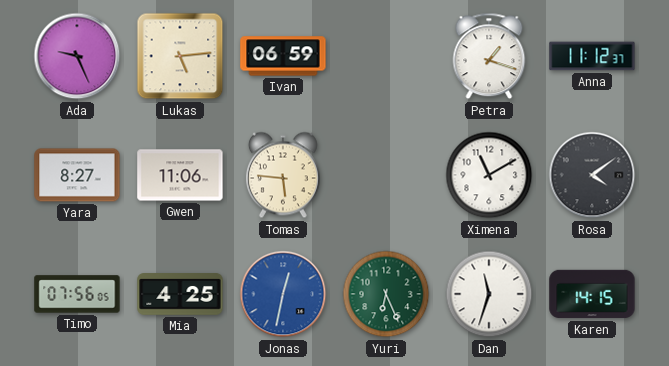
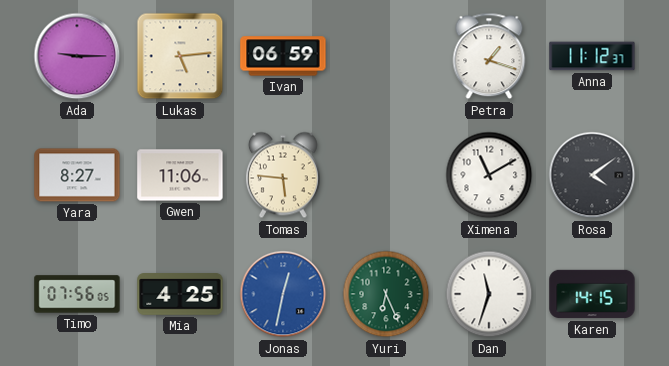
Ada: 9:26 -> 9:15
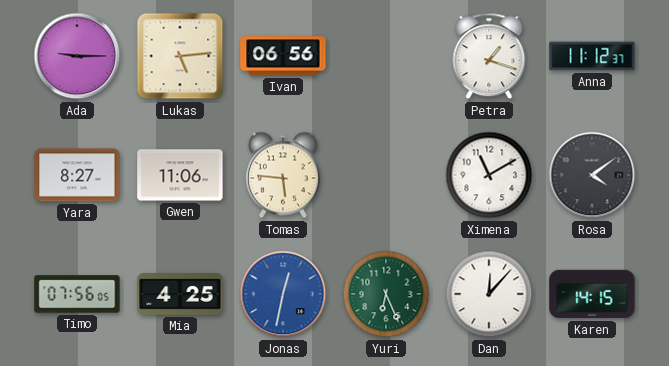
Ivan: 06:59 -> 06:56
Dan: 11:33 -> 12:07
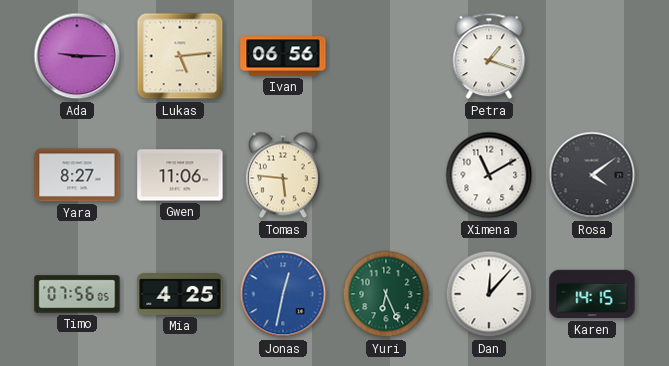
Anna: 11:12 -> none
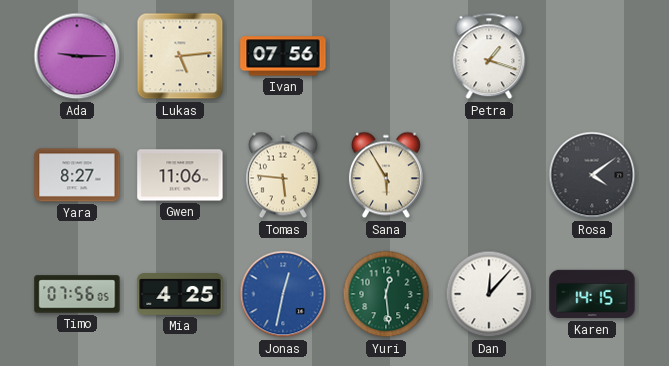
Ivan: 06:56 -> 07:56
Sana: none -> 5:55
Ximena: 11:10 -> none
Yuri: 6:26 -> 12:29
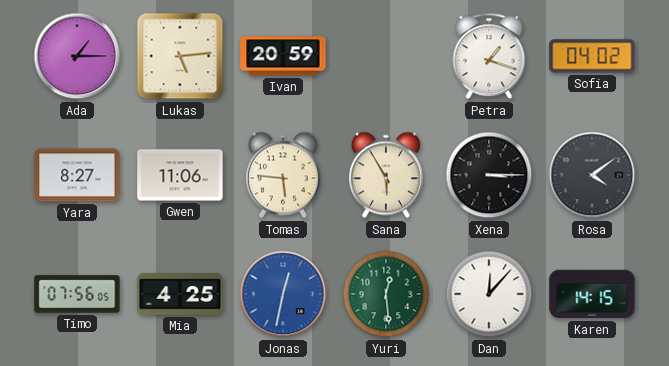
Ada: 9:15 -> 1:15
Ivan: 07:56 -> 20:59
Sofia: none -> 04:02
Xena: none -> 3:15
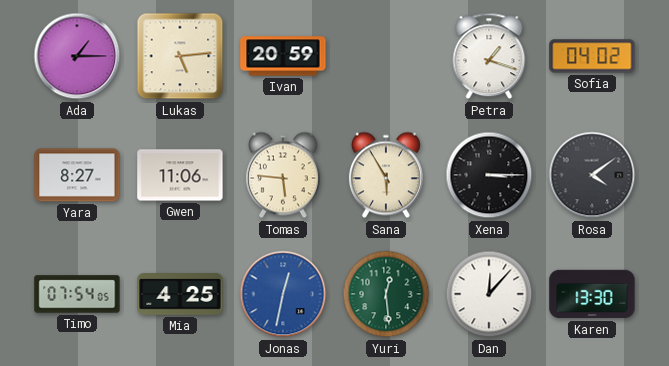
Timo: 07:56 -> 07:54
Karen: 14:15 -> 13:30
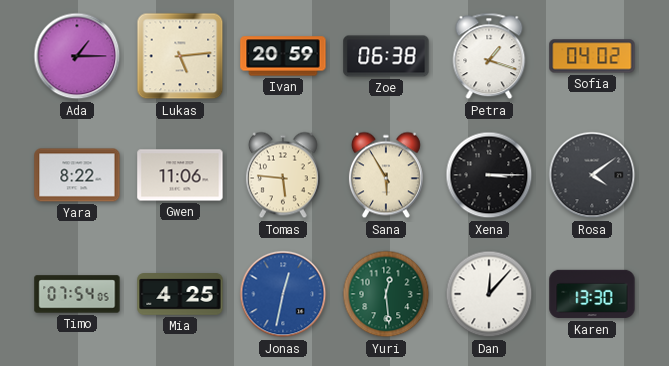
Zoe: none -> 06:38
Yara: 8:27 -> 8:22
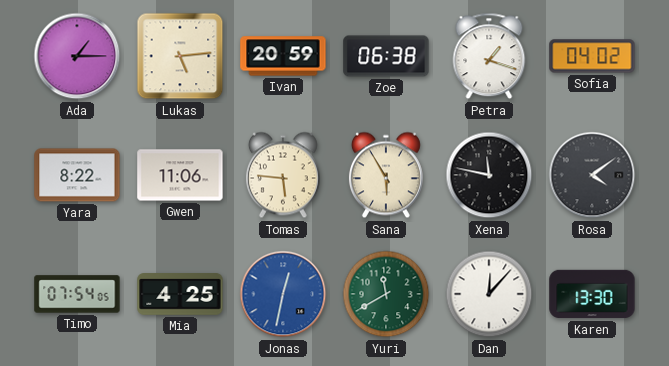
Xena: 3:15 -> 11:47
Yuri: 12:29 -> 11:40
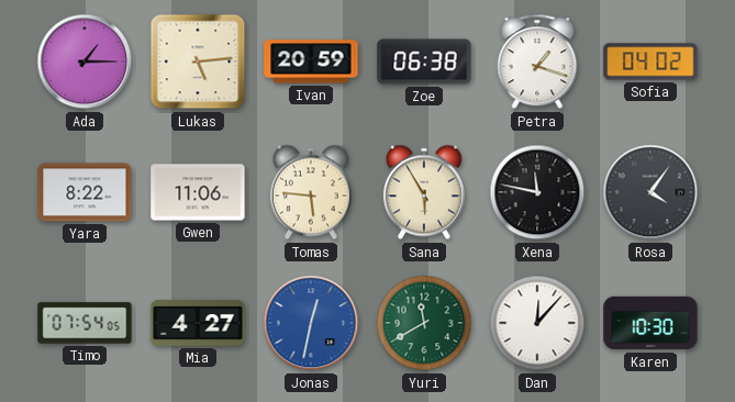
Rosa: 4:09 -> 4:06
Mia: 4:25 -> 4:27
Karen: 13:30 -> 10:30
